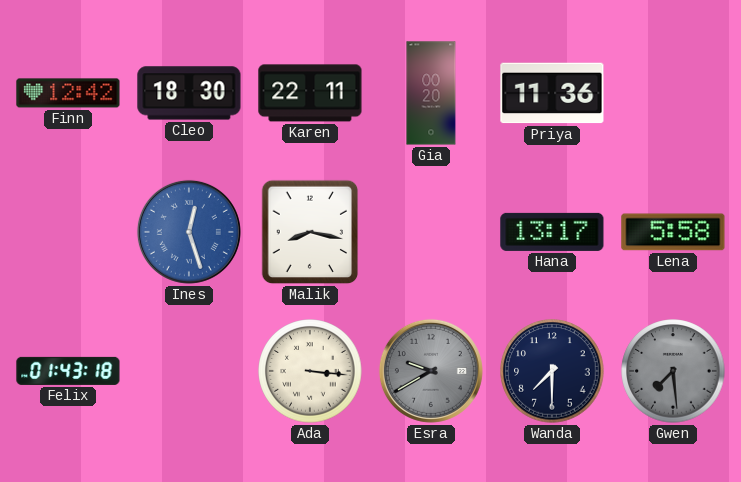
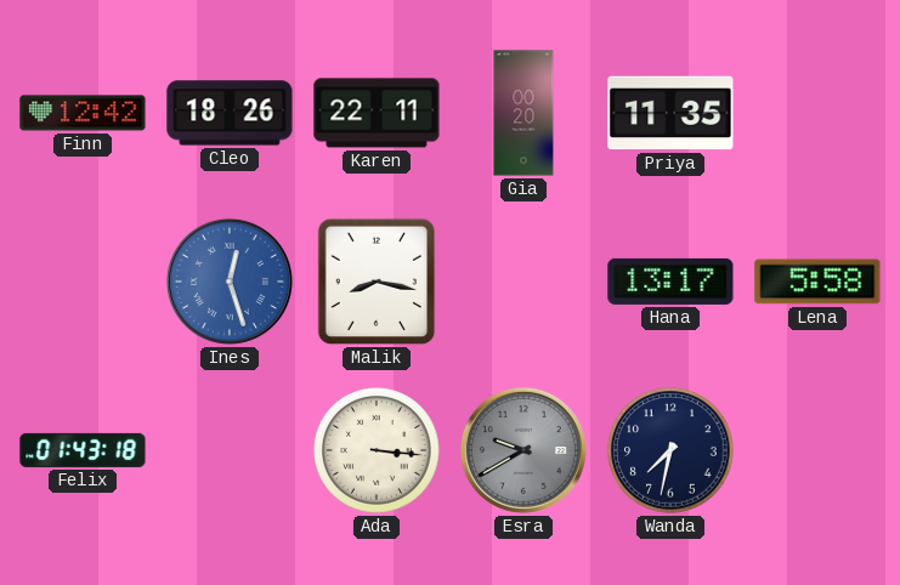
Cleo: 18:30 -> 18:26
Priya: 11:36 -> 11:35
Wanda: 7:30 -> 7:32
Gwen: 7:29 -> none
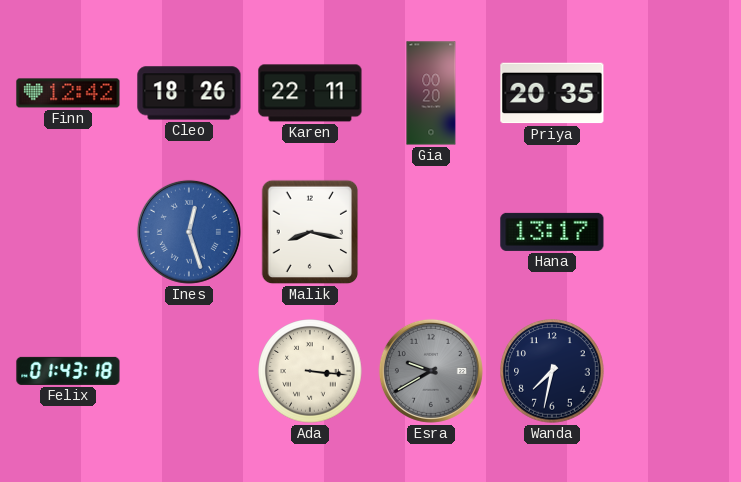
Priya: 11:35 -> 20:35
Lena: 5:58 -> none
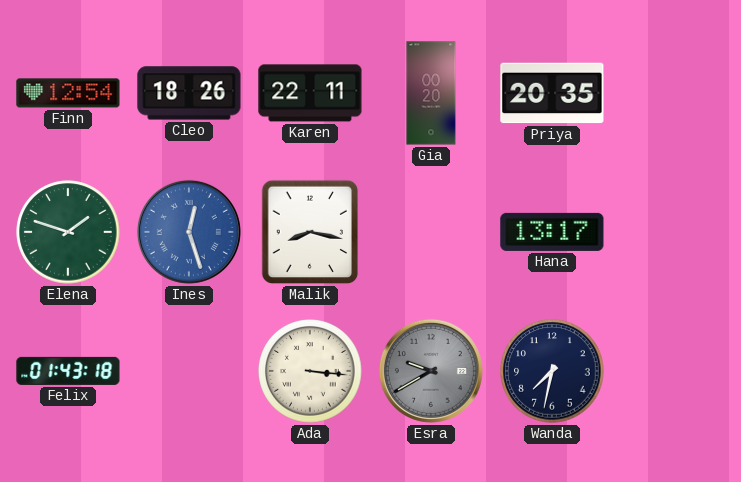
Finn: 12:42 -> 12:54
Elena: none -> 1:48
